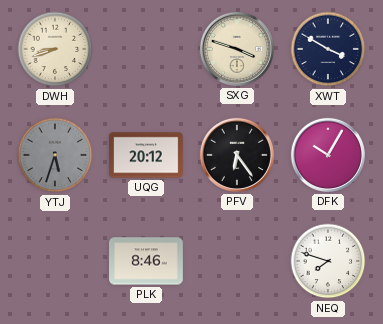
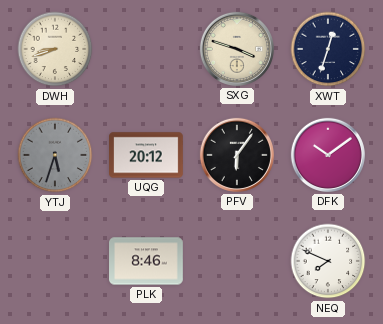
XWT: 3:50 -> 12:33
PFV: 6:24 -> 6:06
DFK: 10:05 -> 10:09
NEQ: 7:48 -> 7:49
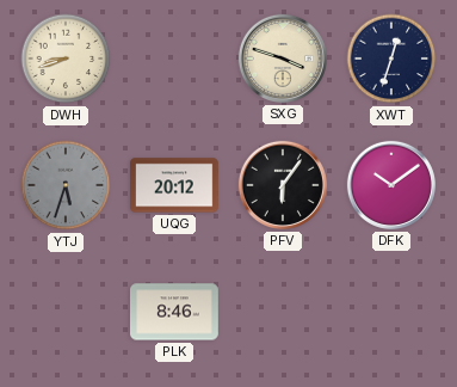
NEQ: 7:49 -> none
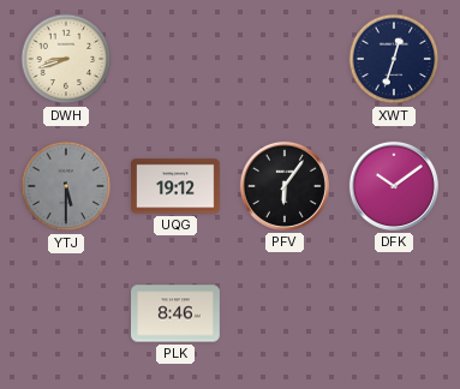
SXG: 3:48 -> none
YTJ: 5:33 -> 5:30
UQG: 20:12 -> 19:12
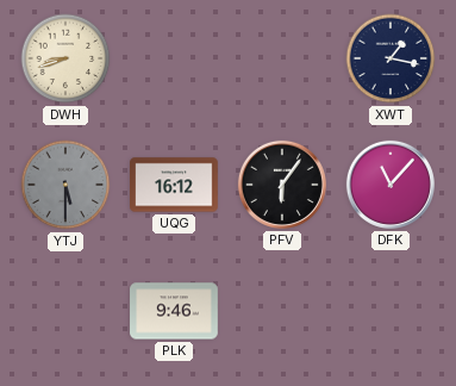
XWT: 12:33 -> 1:17
UQG: 19:12 -> 16:12
DFK: 10:09 -> 11:07
PLK: 8:46 -> 9:46
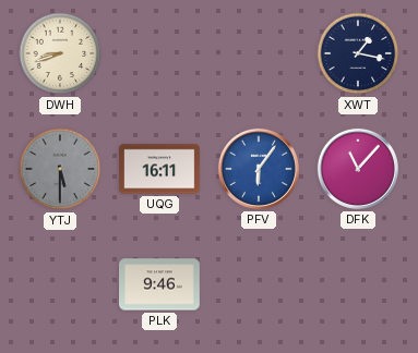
UQG: 16:12 -> 16:11
PFV dial: black -> blue
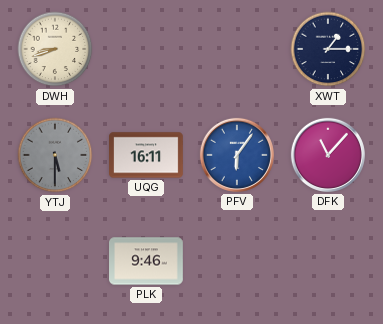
XWT: 1:17 -> 1:15
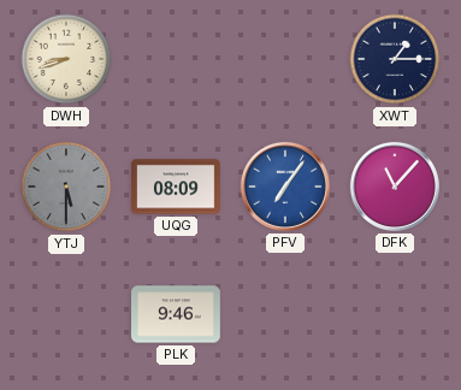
UQG: 16:11 -> 08:09
PFV: 6:06 -> 7:06
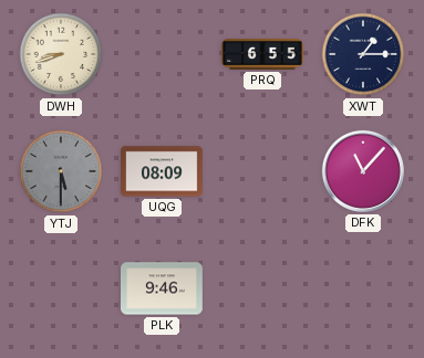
PRQ: none -> 6:55
PFV: 7:06 -> none
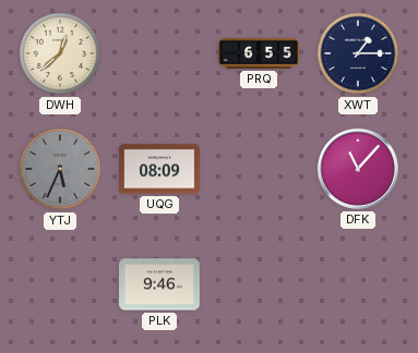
DWH: 8:42 -> 12:38
YTJ: 5:30 -> 5:34
